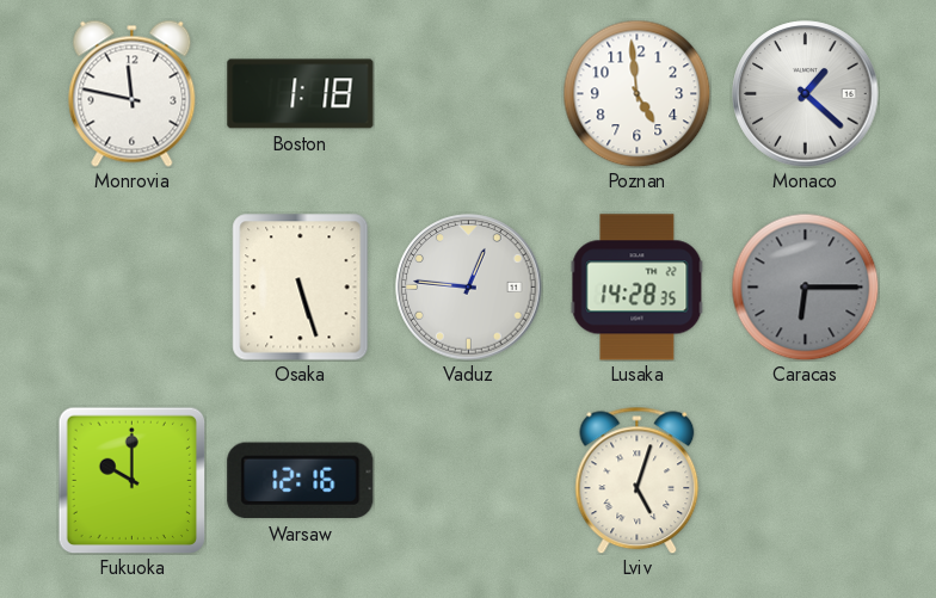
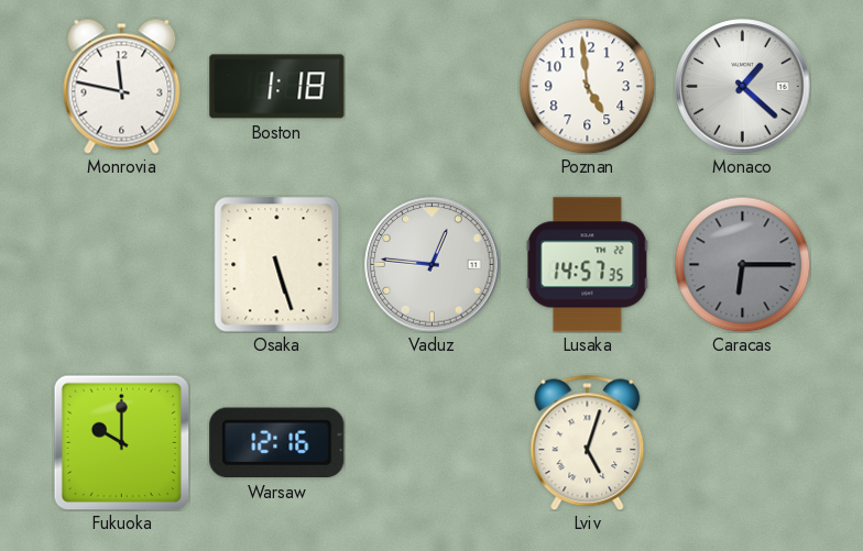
Lusaka: 14:28 -> 14:57
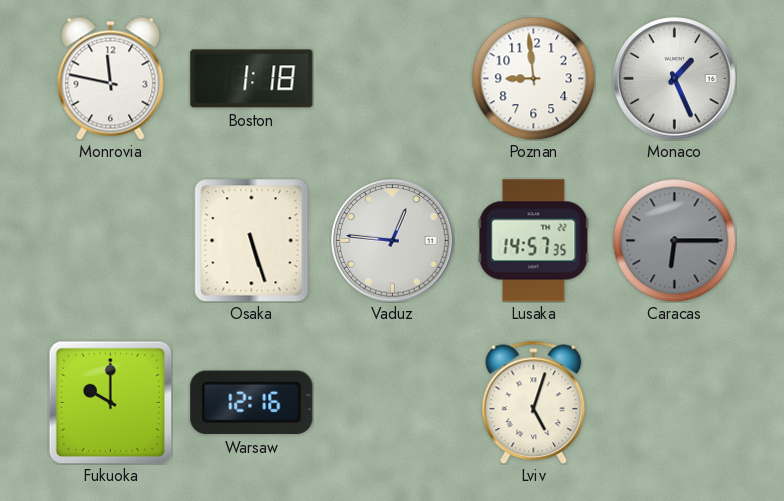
Poznan: 4:59 -> 8:59
Monaco: 1:22 -> 1:26
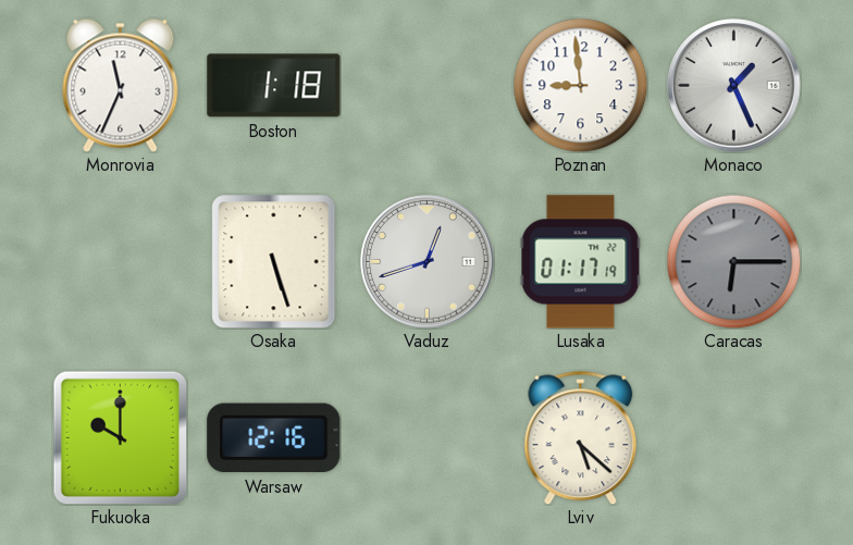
Monrovia: 11:47 -> 11:34
Vaduz: 12:46 -> 12:42
Lusaka: 14:57 -> 01:17
Lviv: 5:03 -> 5:22
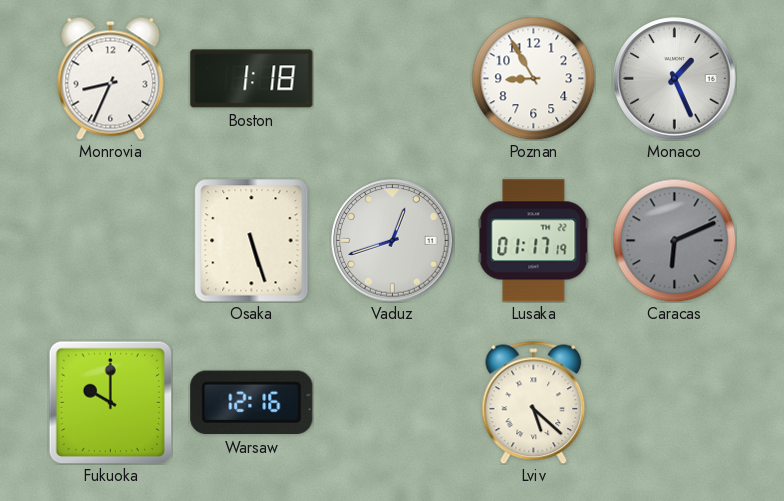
Monrovia: 11:34 -> 8:34
Poznan: 8:59 -> 8:55
Caracas: 6:15 -> 6:11
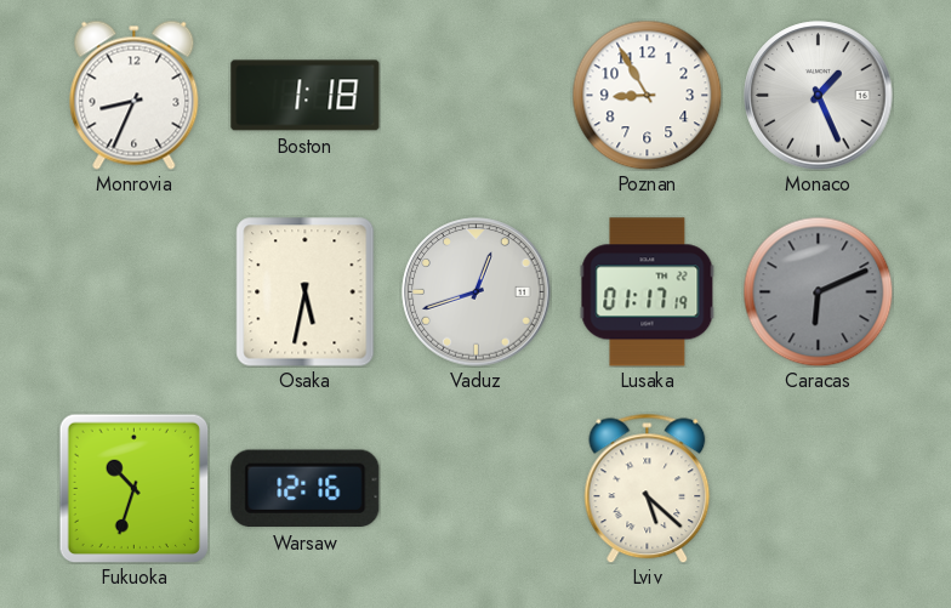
Osaka: 5:27 -> 5:32
Fukuoka: 10:00 -> 10:33
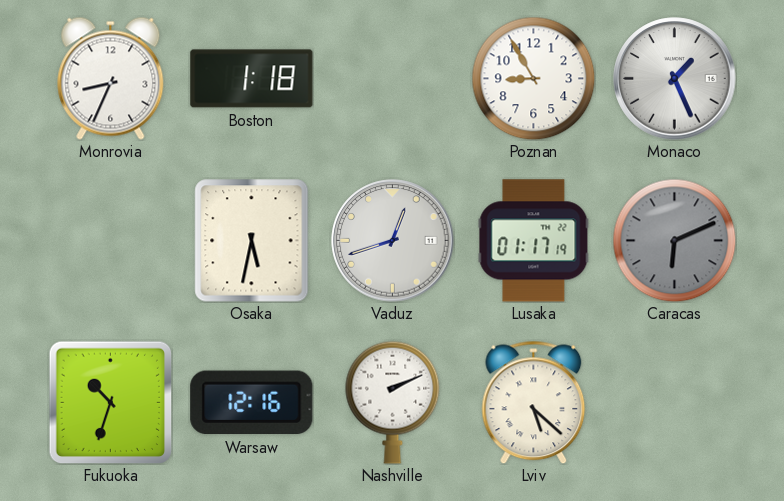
Nashville: none -> 2:11
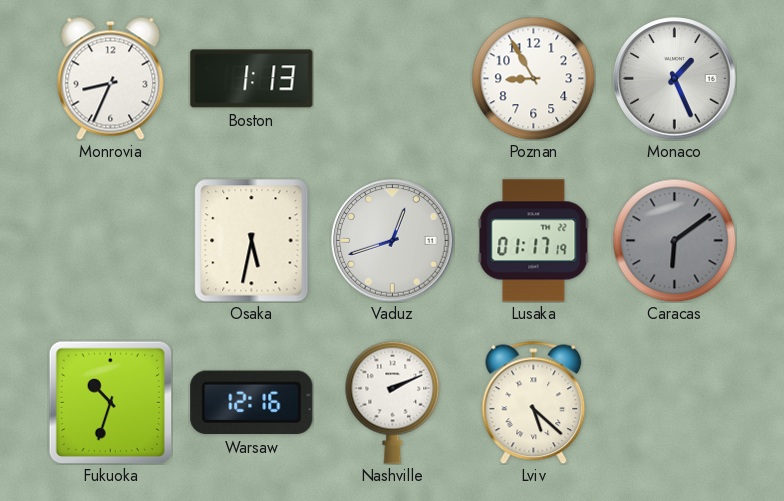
Boston: 1:18 -> 1:13
Caracas: 6:11 -> 6:09
